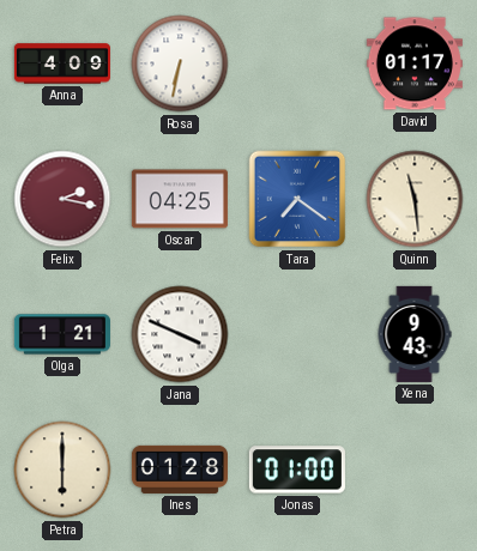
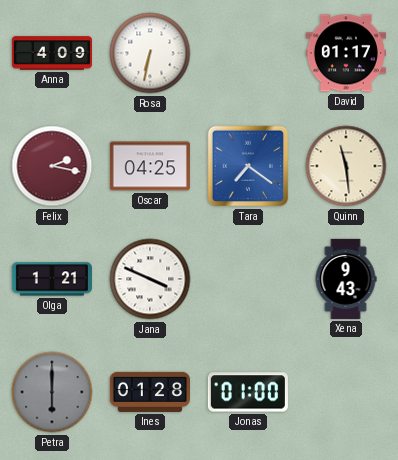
Petra dial: cream -> grey
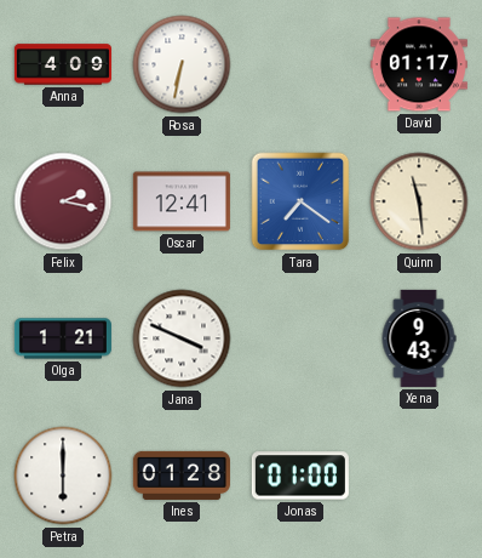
Oscar: 04:25 -> 12:41
Petra dial: grey -> white
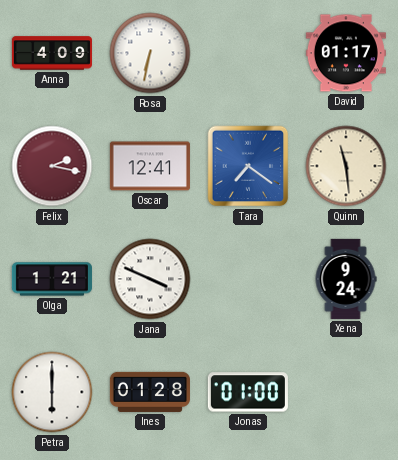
Xena: 9:43 -> 9:24
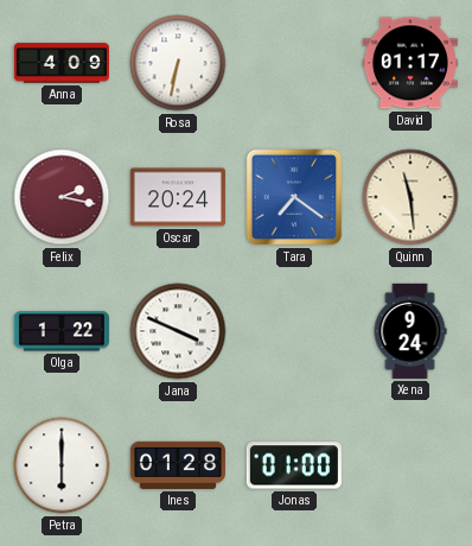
Oscar: 12:41 -> 20:24
Olga: 1:21 -> 1:22
